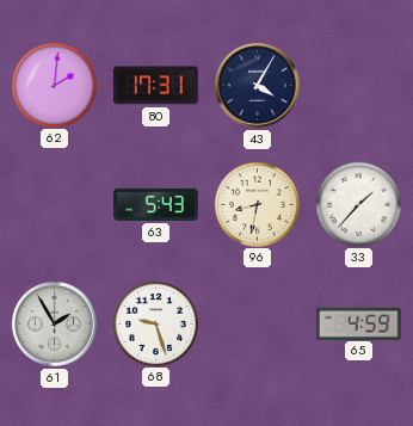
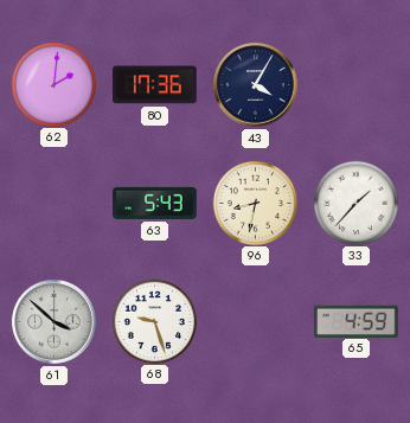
80: 17:31 -> 17:36
61: 1:55 -> 3:52
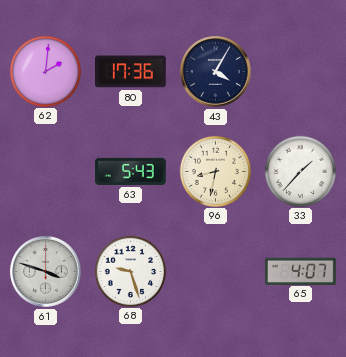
61: 3:52 -> 3:48
65: 4:59 -> 4:07
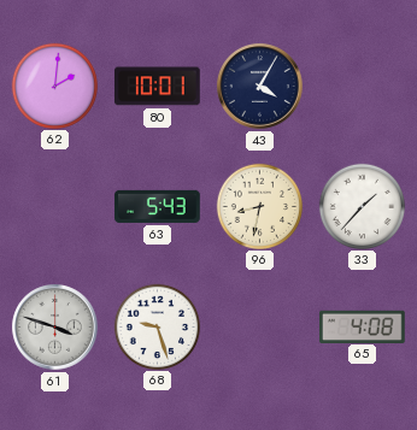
80: 17:36 -> 10:01
65: 4:07 -> 4:08
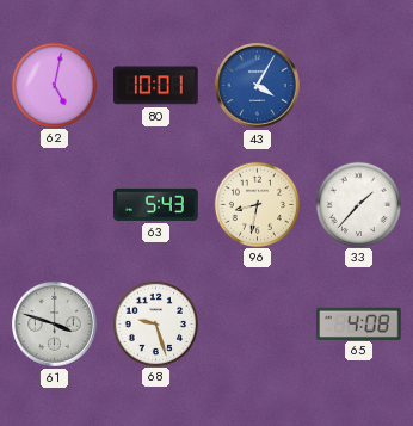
62: 2:01 -> 5:02
43 dial: navy -> blue
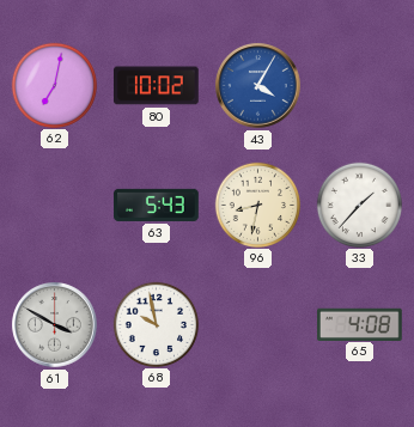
62: 5:02 -> 7:02
80: 10:01 -> 10:02
61: 3:48 -> 3:50
68: 9:27 -> 9:58
